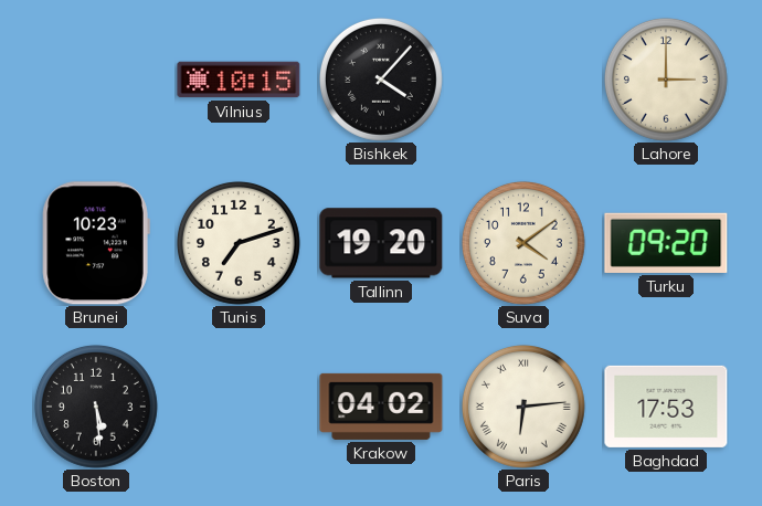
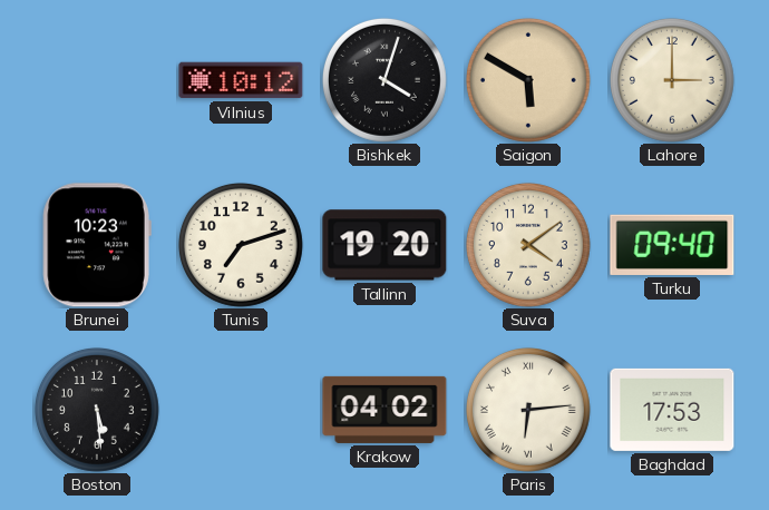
Vilnius: 10:15 -> 10:12
Bishkek: 4:07 -> 4:03
Saigon: none -> 5:50
Turku: 09:20 -> 09:40
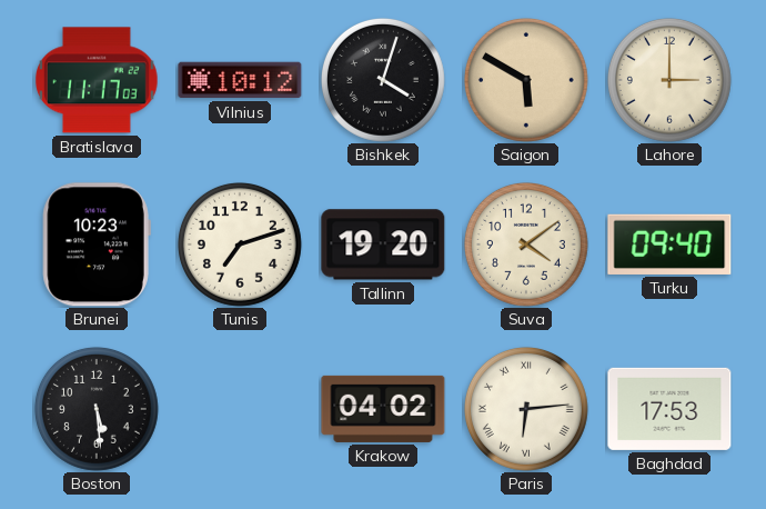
Bratislava: none -> 11:17
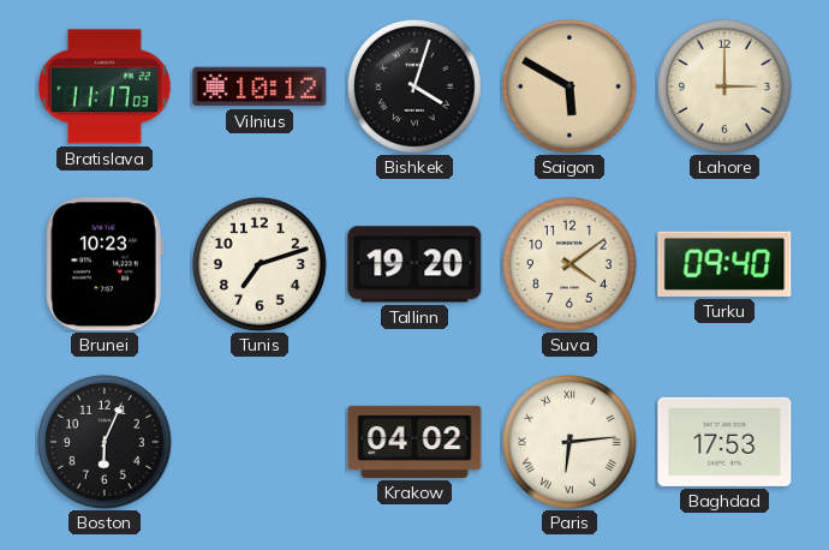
Boston: 5:29 -> 6:04
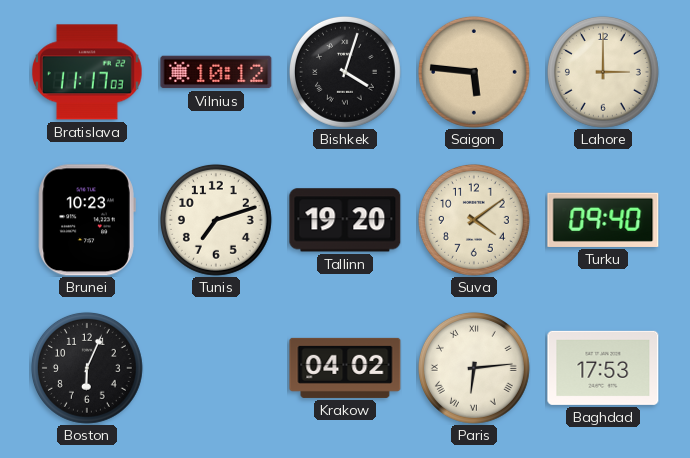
Saigon: 5:50 -> 5:46
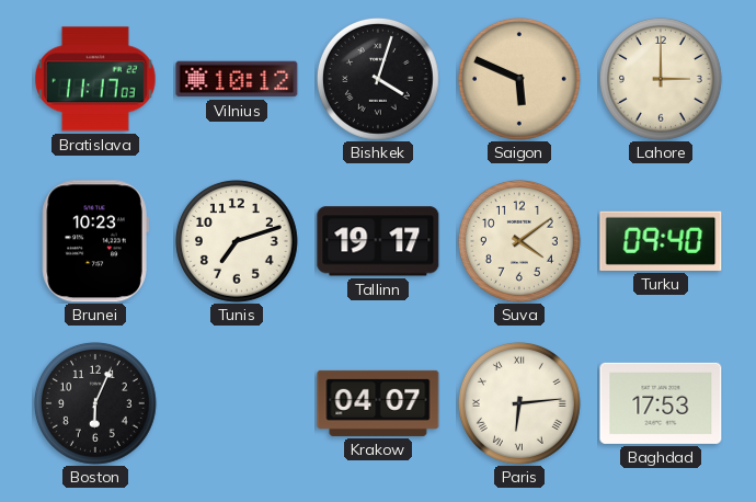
Saigon: 5:46 -> 5:49
Tallinn: 19:20 -> 19:17
Krakow: 04:02 -> 04:07
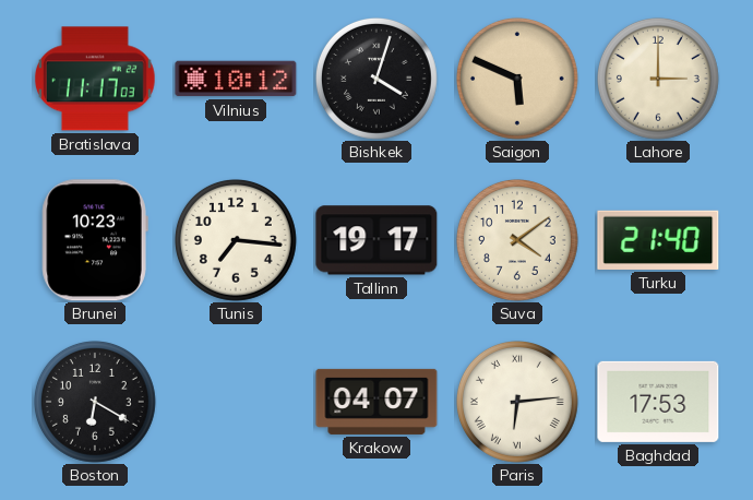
Tunis: 7:12 -> 7:16
Turku: 09:40 -> 21:40
Boston: 6:04 -> 6:20
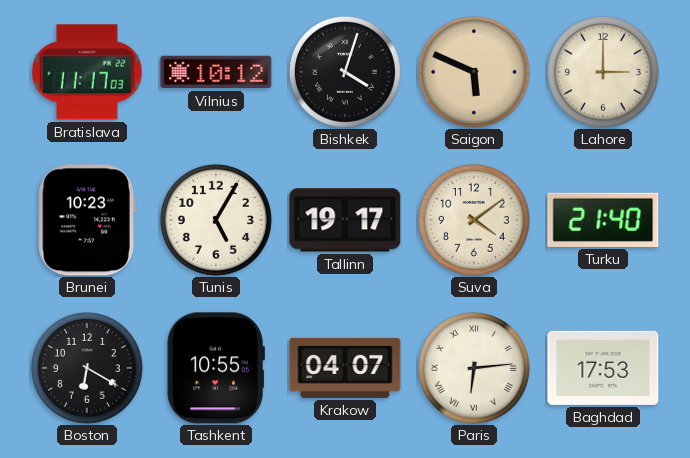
Tunis: 7:16 -> 5:05
Tashkent: none -> 10:55
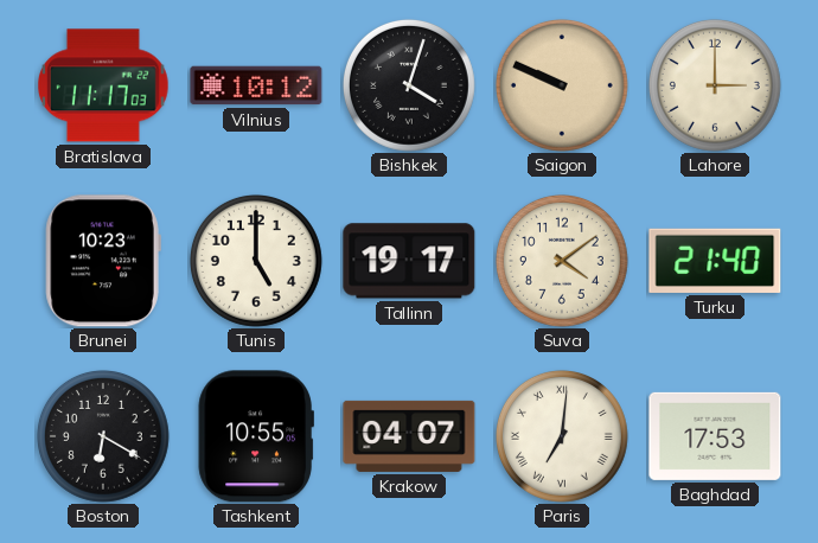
Saigon: 5:49 -> 9:49
Tunis: 5:05 -> 5:00
Paris: 6:14 -> 7:01
